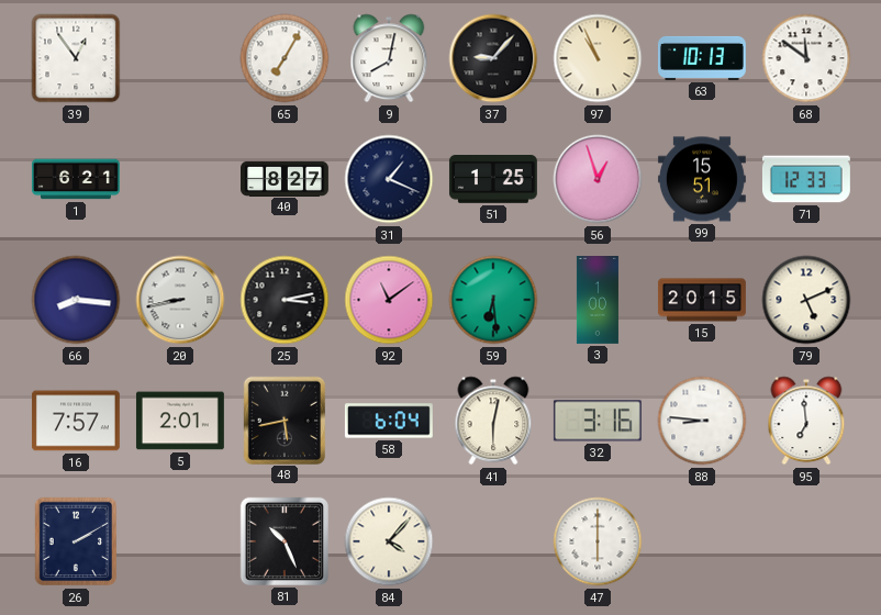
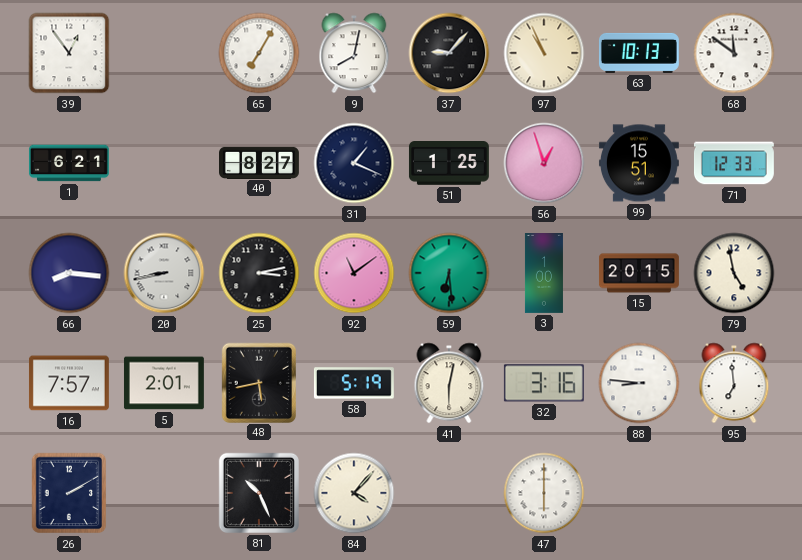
79: 5:11 -> 4:58
58: 6:04 -> 5:19
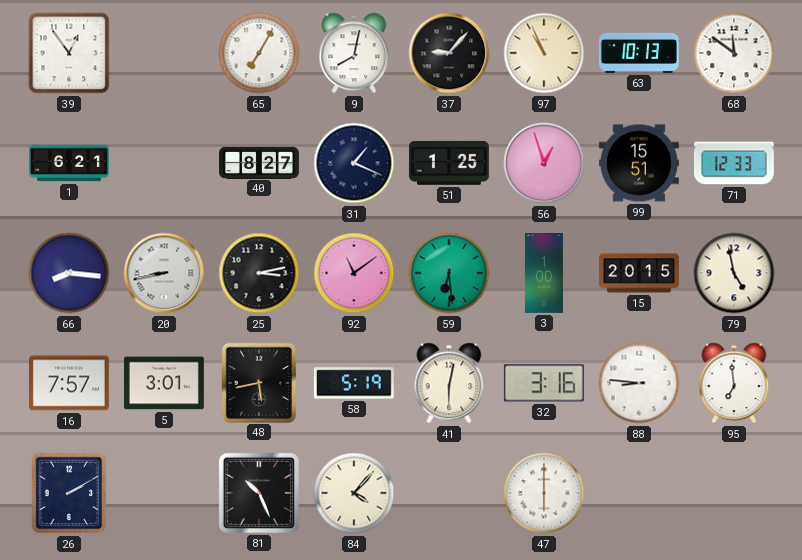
5: 2:01 -> 3:01
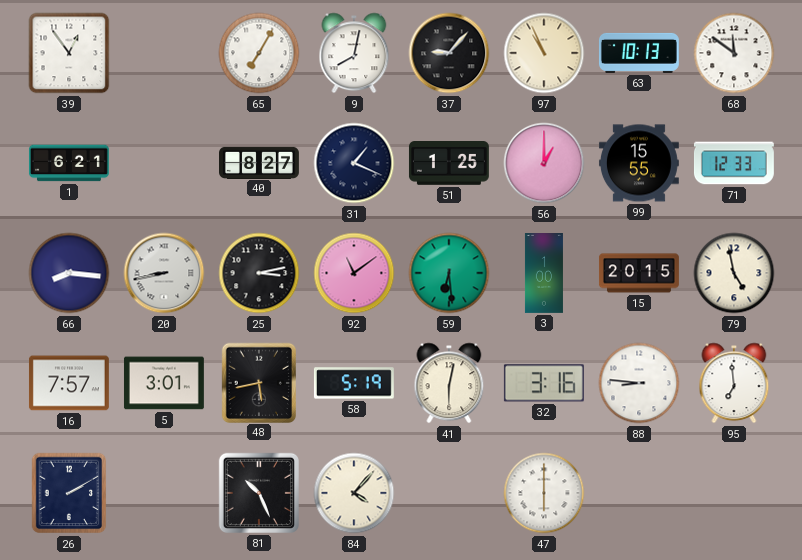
56: 12:57 -> 1:00
99: 15:51 -> 15:55
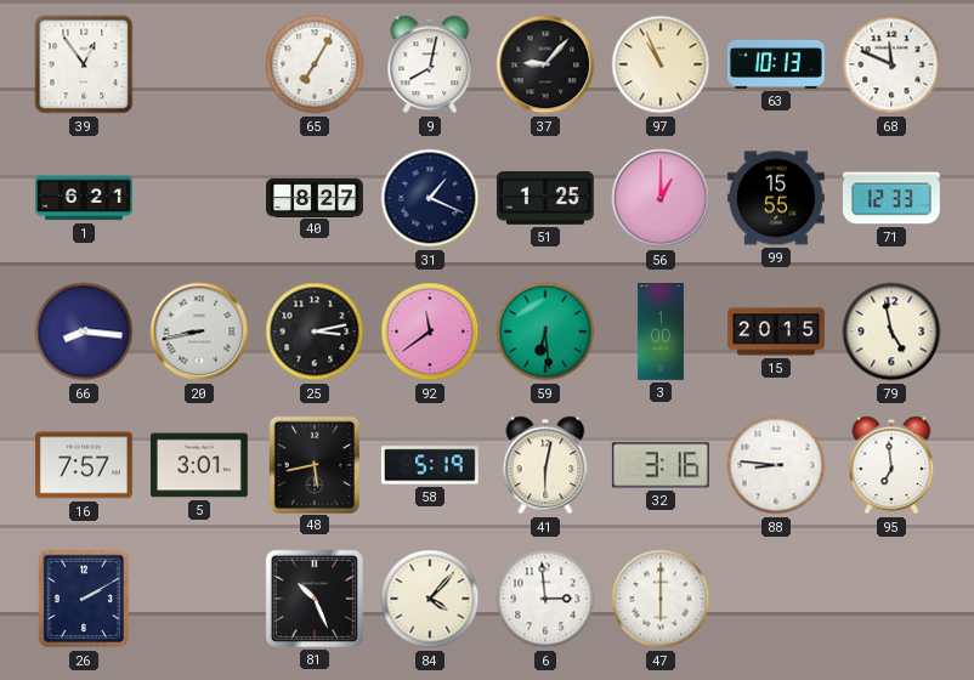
68: 11:51 -> 11:49
92: 11:09 -> 11:39
6: none -> 2:59
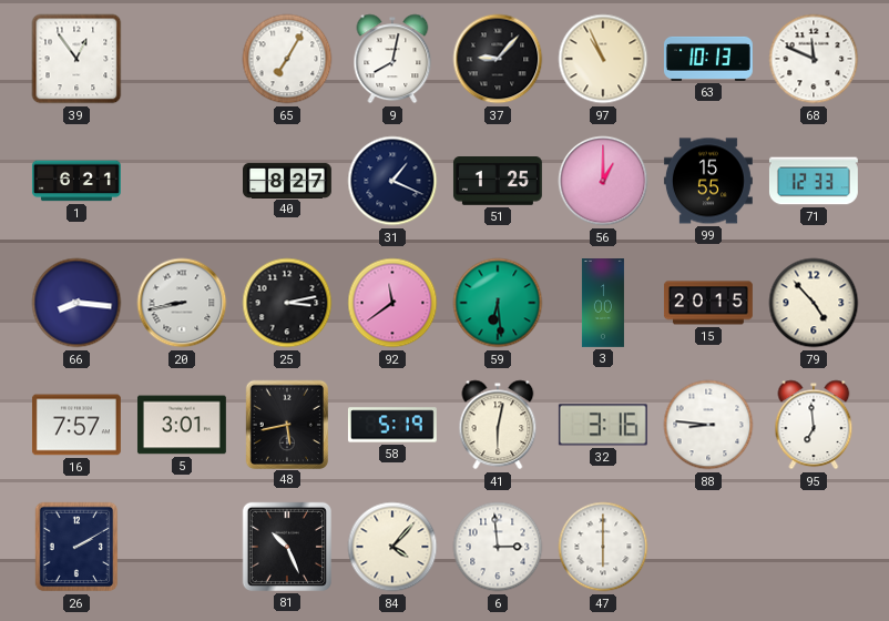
79: 4:58 -> 4:53
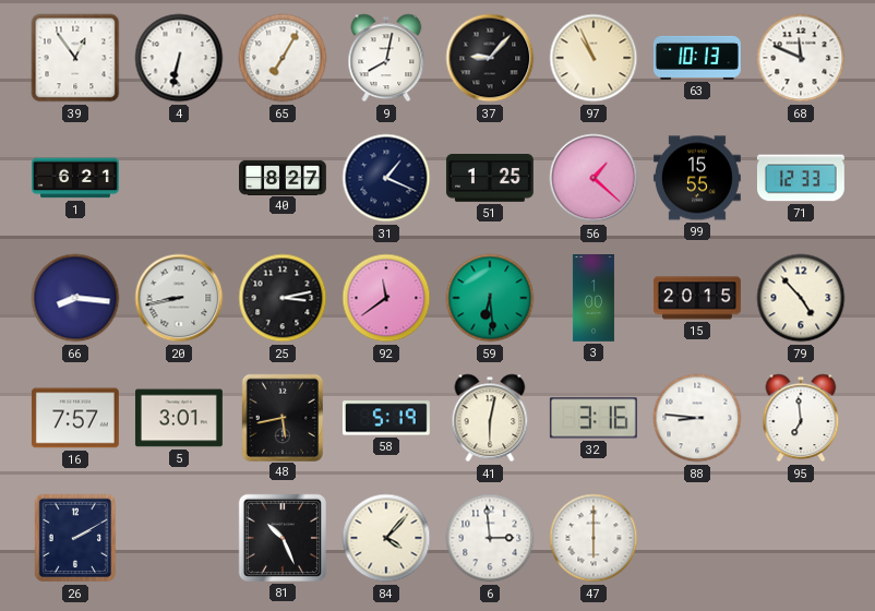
4: none -> 6:32
56: 1:00 -> 1:22
